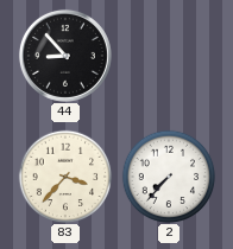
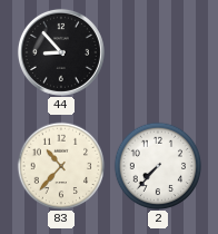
83: 3:37 -> 10:37
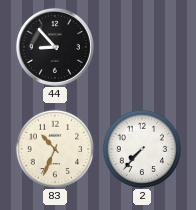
83: 10:37 -> 10:34
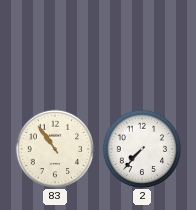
44: 8:53 -> none
83: 10:34 -> 10:54
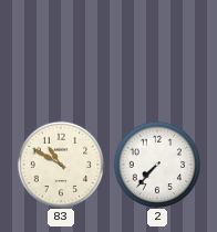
83: 10:54 -> 10:50
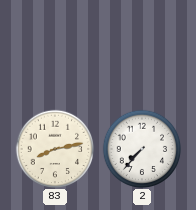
83: 10:50 -> 8:13
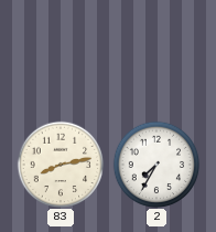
2: 7:37 -> 7:35
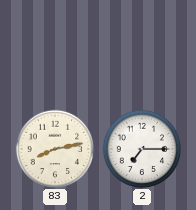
2: 7:35 -> 7:15
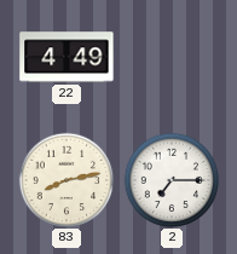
22: none -> 4:49
